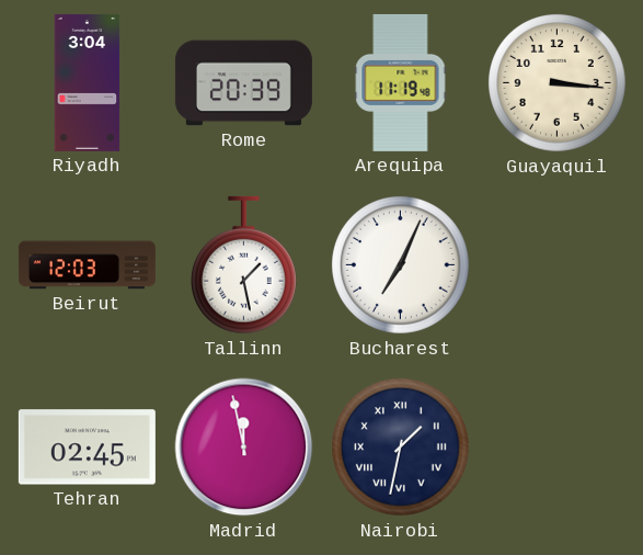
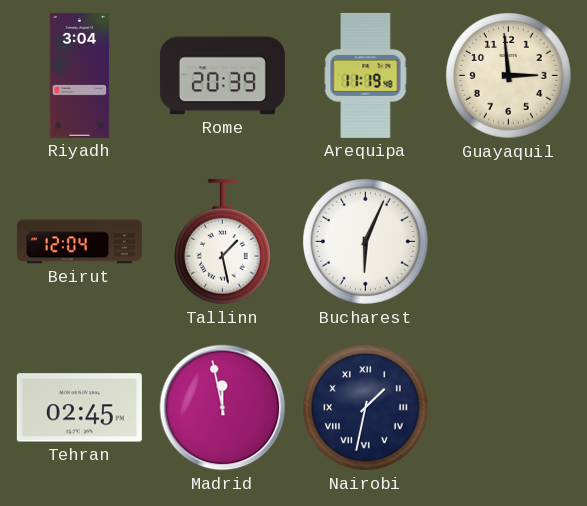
Guayaquil: 3:16 -> 2:59
Beirut: 12:03 -> 12:04
Bucharest: 7:04 -> 6:04
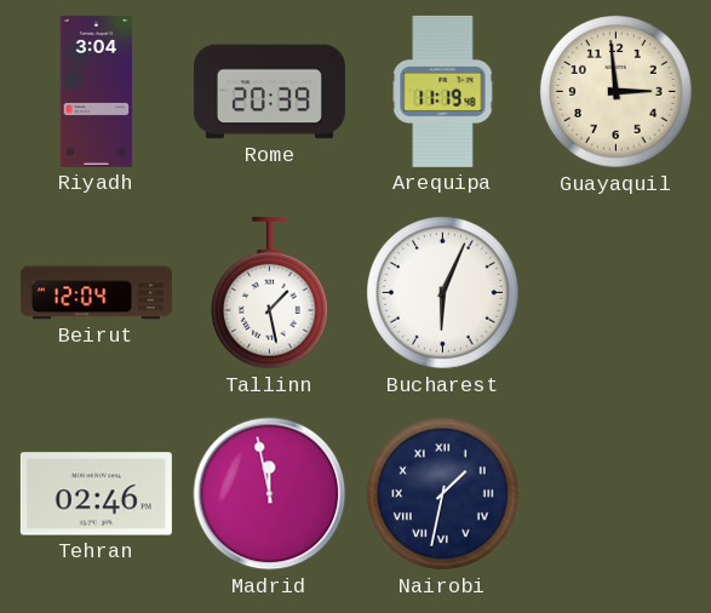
Tehran: 02:45 -> 02:46
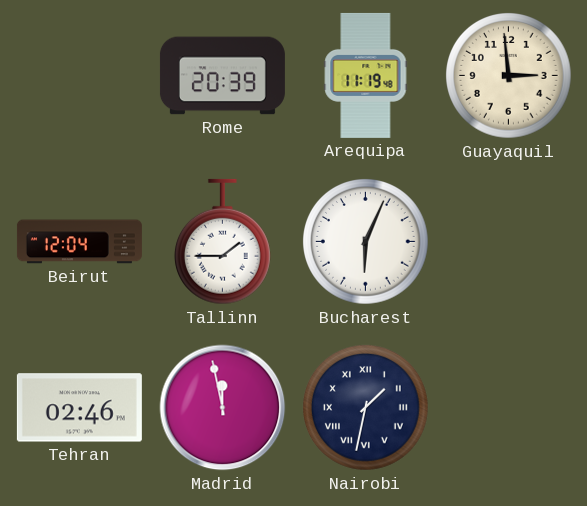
Riyadh: 3:04 -> none
Tallinn: 1:28 -> 1:45
